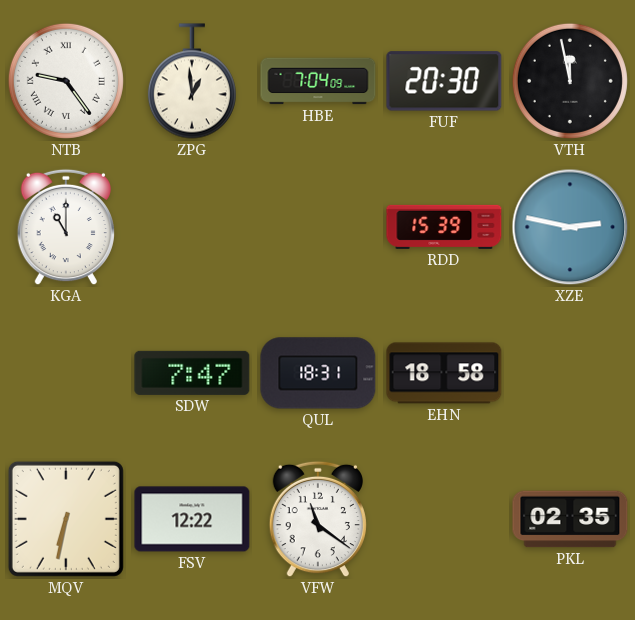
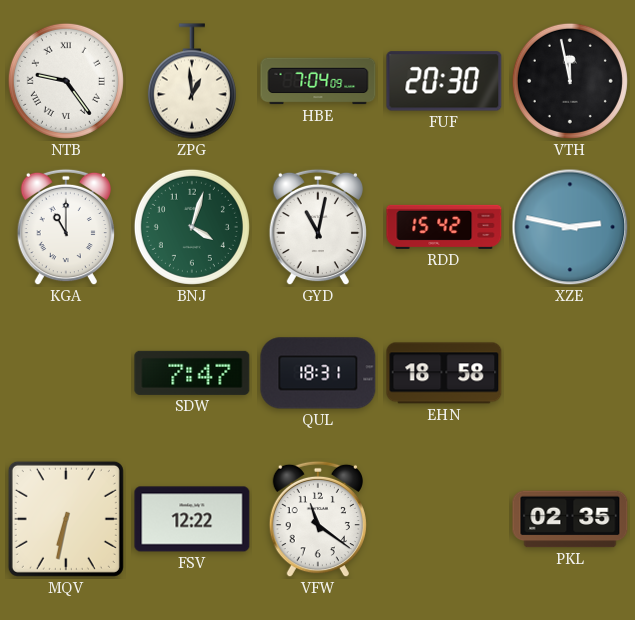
BNJ: none -> 4:03
GYD: none -> 11:02
RDD: 15:39 -> 15:42
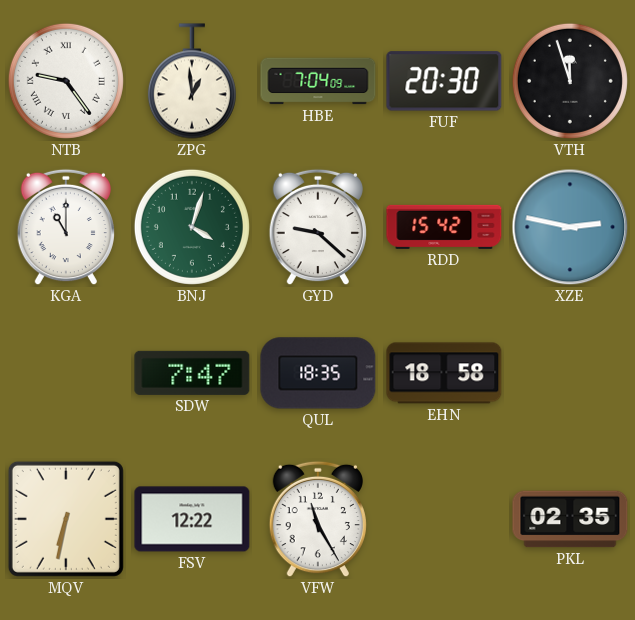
VTH: 11:58 -> 11:57
GYD: 11:02 -> 9:22
QUL: 18:31 -> 18:35
VFW: 11:21 -> 11:25
